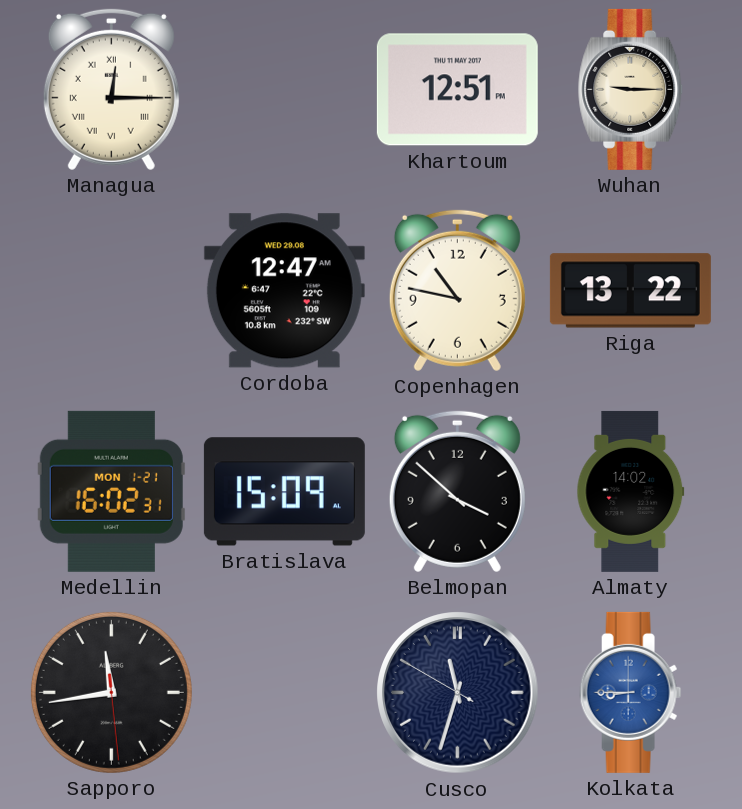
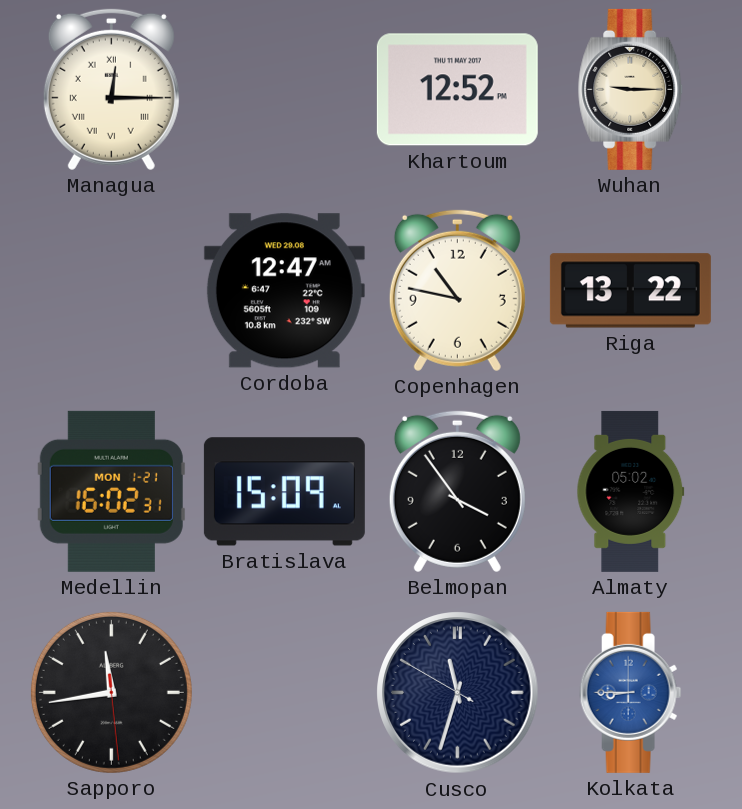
Khartoum: 12:51 -> 12:52
Belmopan: 3:52 -> 3:54
Almaty: 14:02 -> 05:02
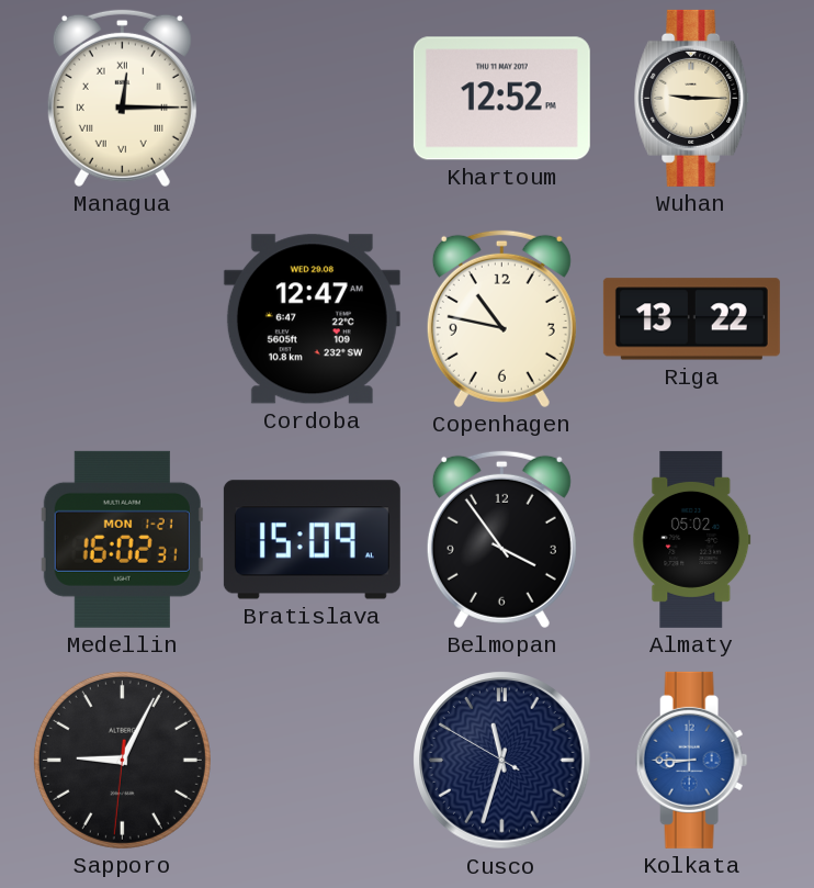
Sapporo: 11:43 -> 9:04
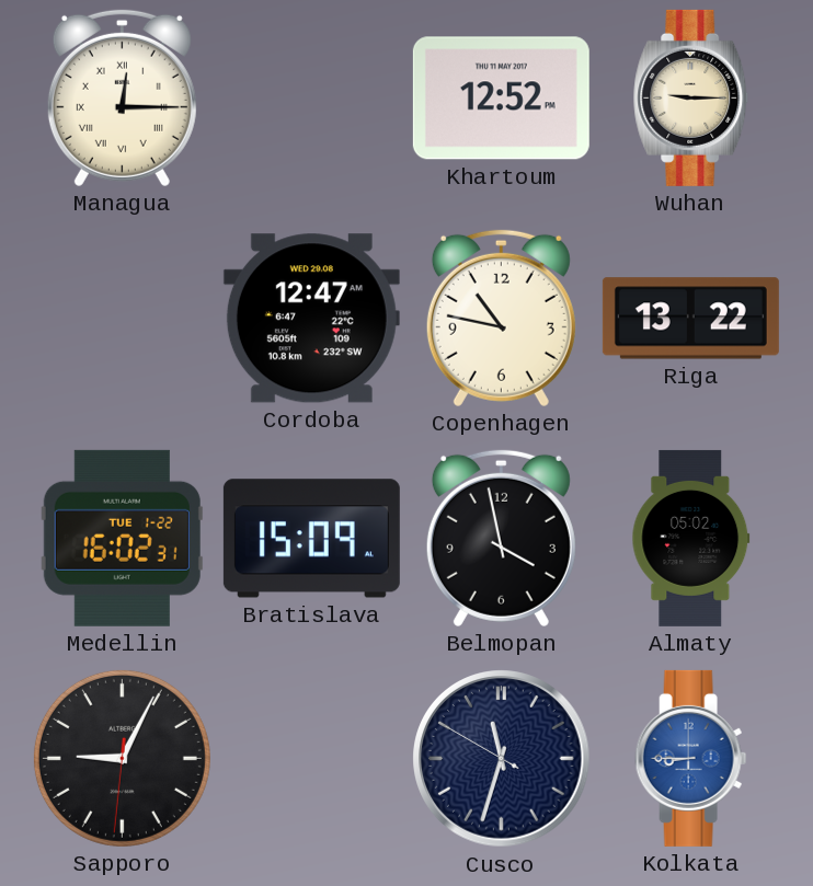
Medellin date: MON 1-21 -> TUE 1-22
Belmopan: 3:54 -> 3:58
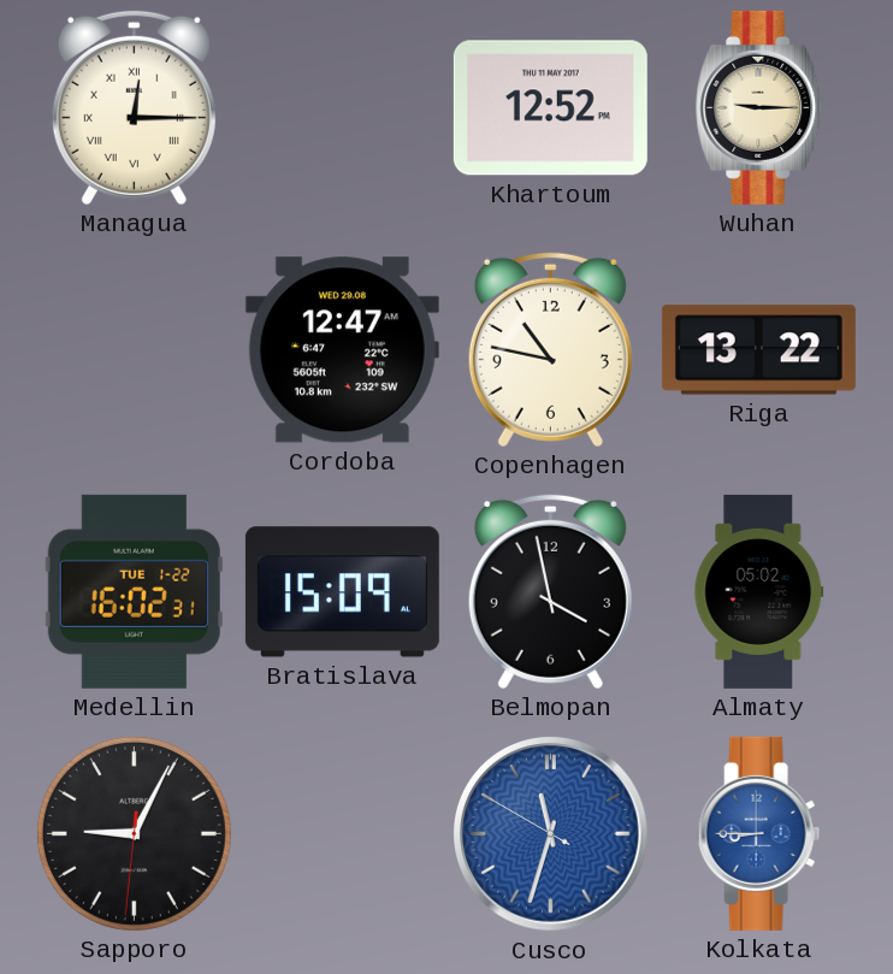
Cusco dial: navy -> blue
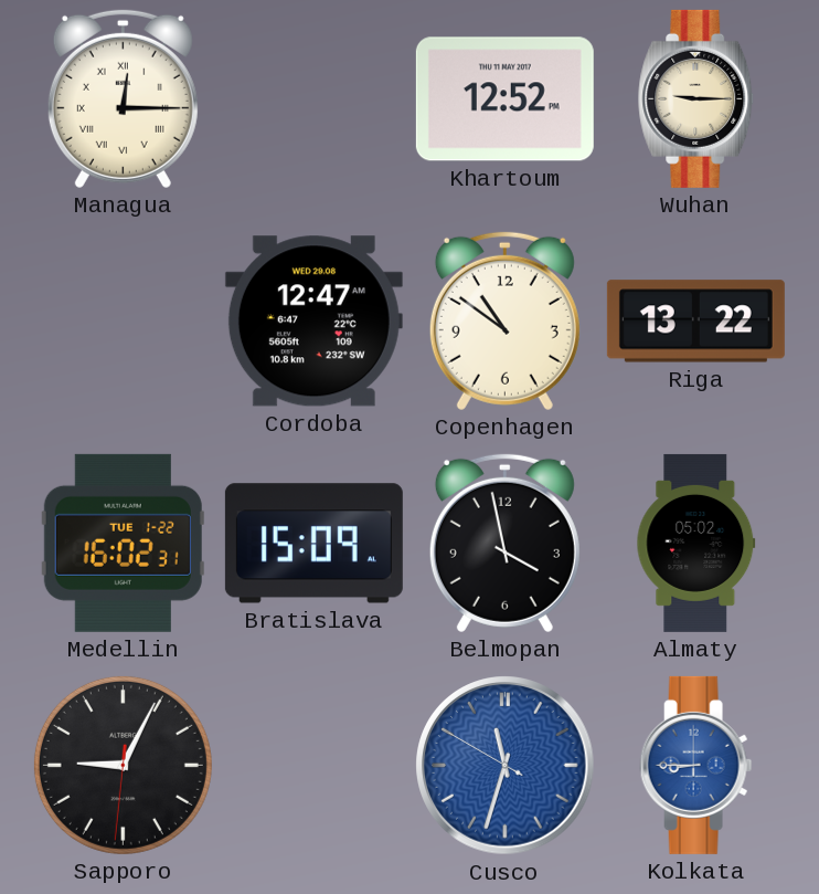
Copenhagen: 10:47 -> 10:51
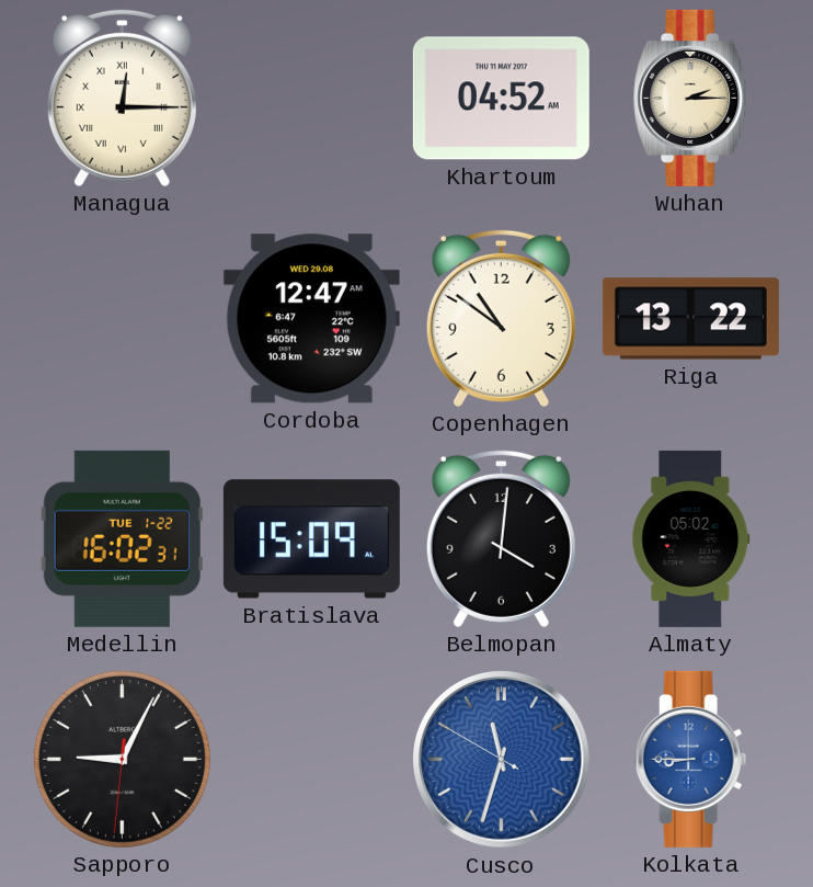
Khartoum: 12:52 -> 04:52
Wuhan: 9:15 -> 2:15
Belmopan: 3:58 -> 4:01
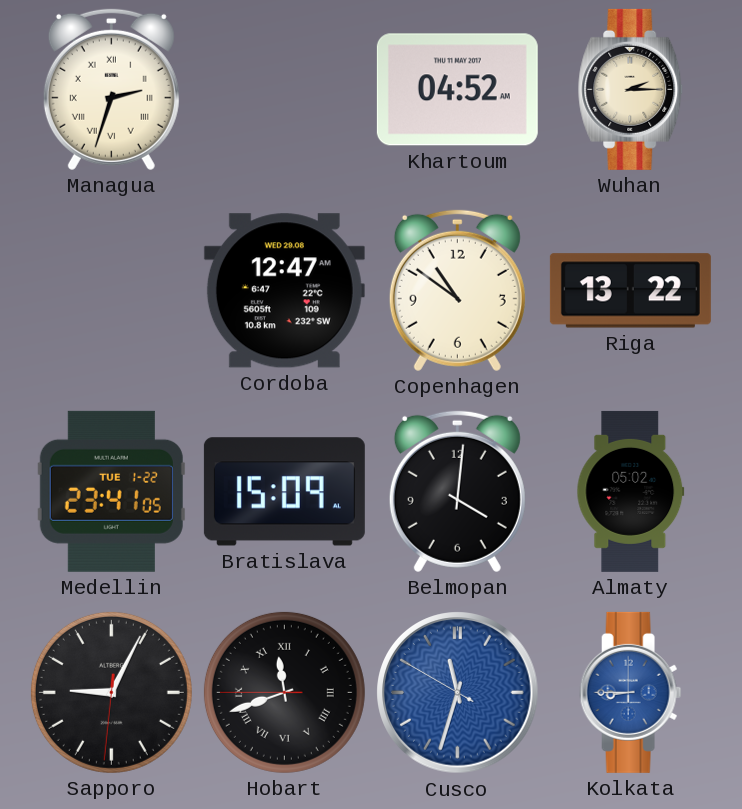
Managua: 12:15 -> 2:33
Medellin: 16:02 -> 23:41
Hobart: none -> 11:41
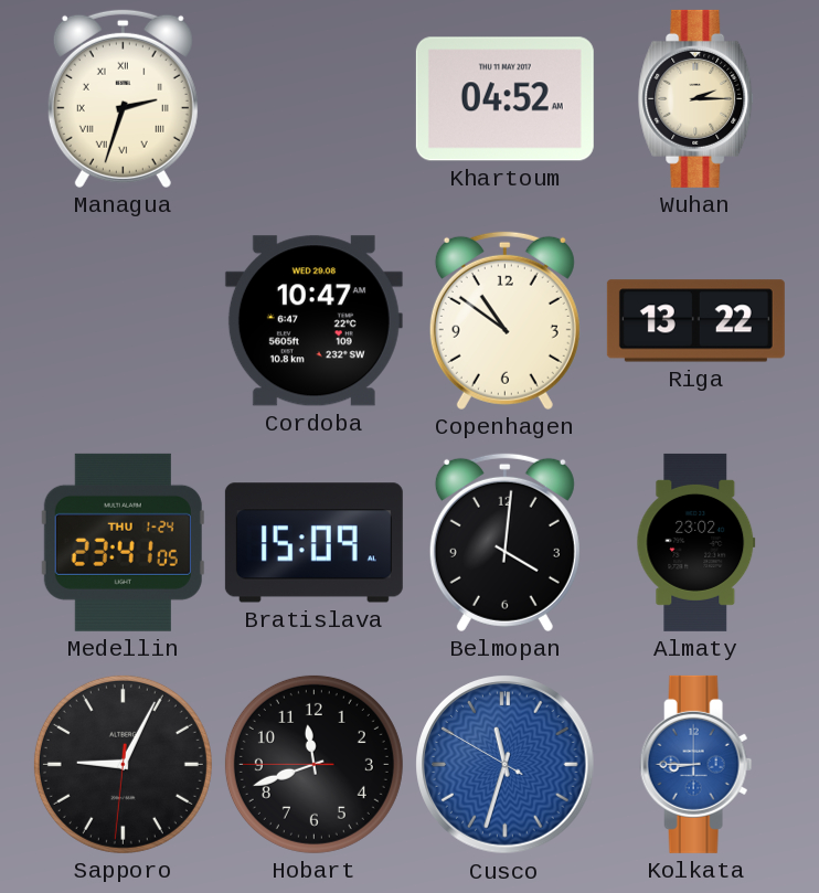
Cordoba: 12:47 -> 10:47
Medellin date: TUE 1-22 -> THU 1-24
Almaty: 05:02 -> 23:02
Hobart numerals: Roman -> Arabic
